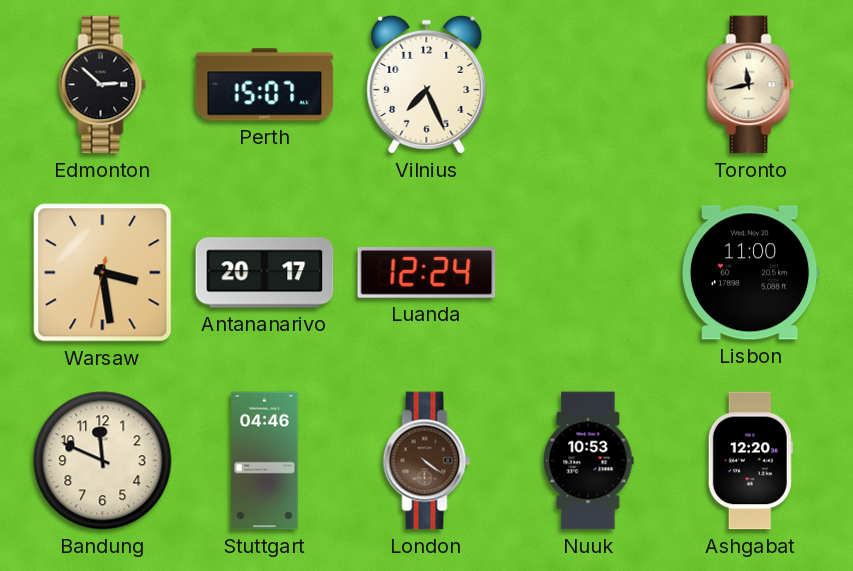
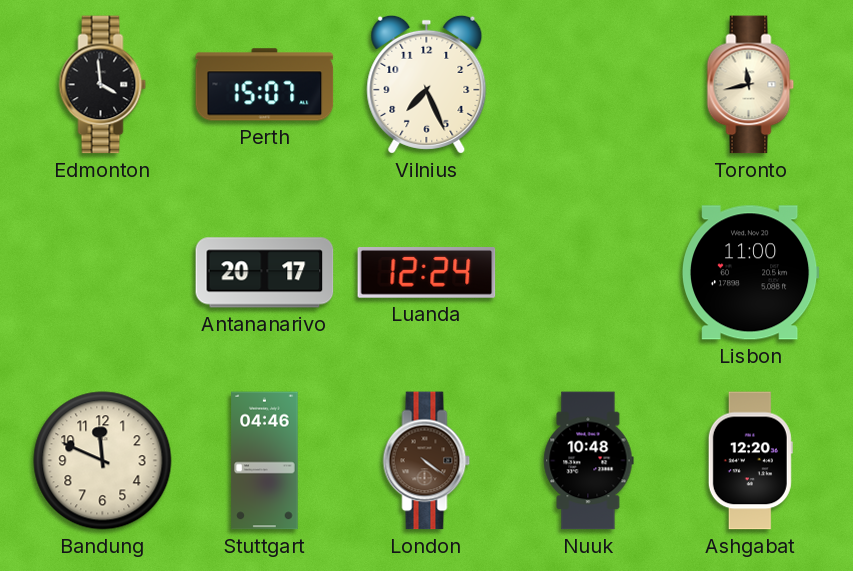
Edmonton: 2:52 -> 3:59
Warsaw: 3:28 -> none
Nuuk: 10:53 -> 10:48
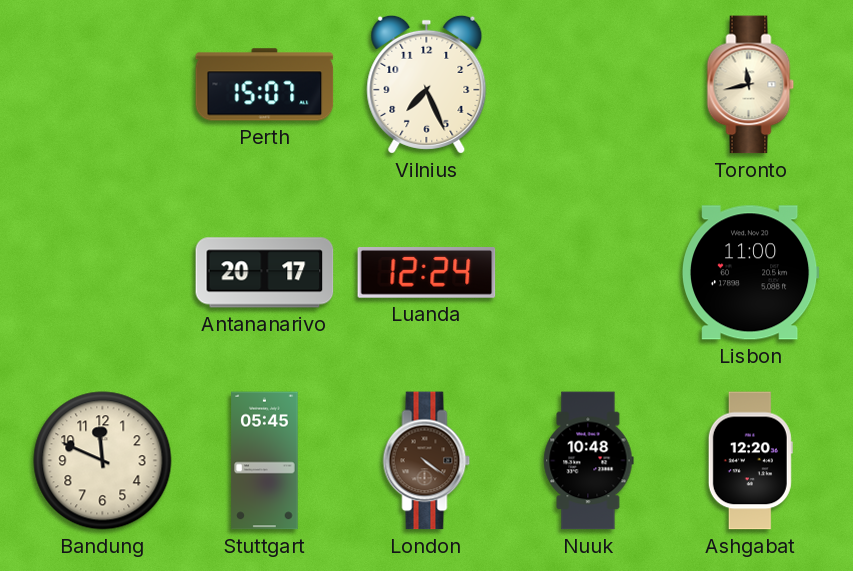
Edmonton: 3:59 -> none
Stuttgart: 04:46 -> 05:45
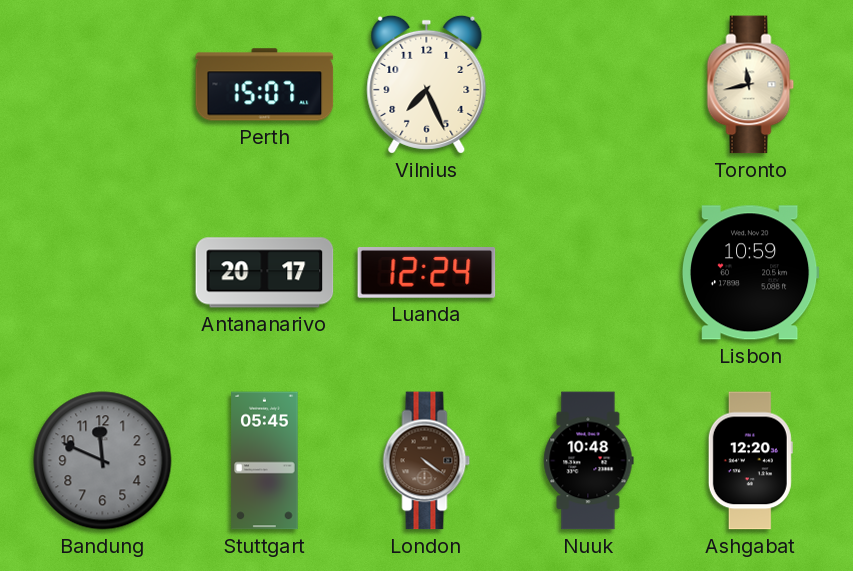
Lisbon: 11:00 -> 10:59
Bandung dial: cream -> grey
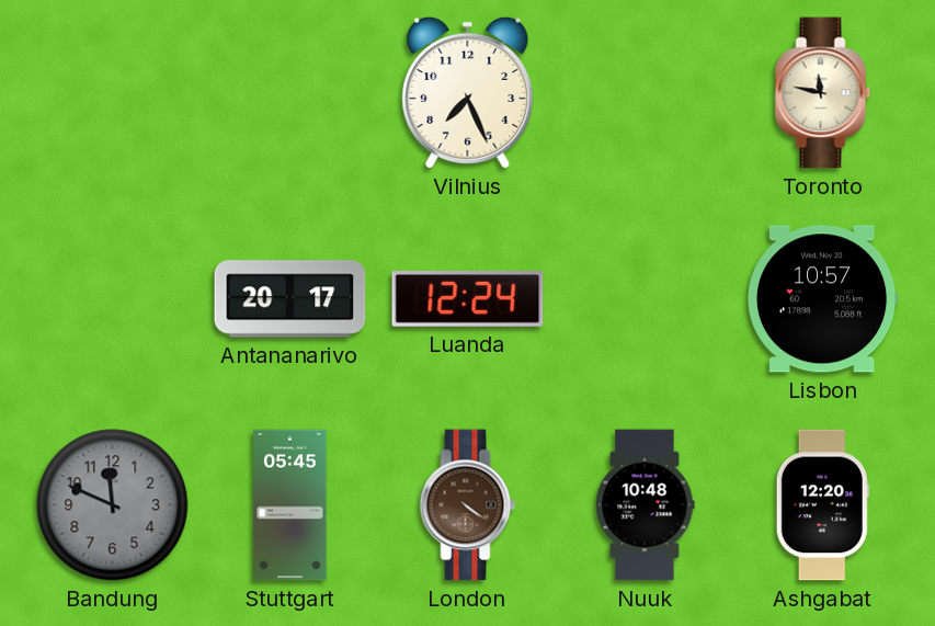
Perth: 15:07 -> none
Toronto: 11:43 -> 11:47
Lisbon: 10:59 -> 10:57
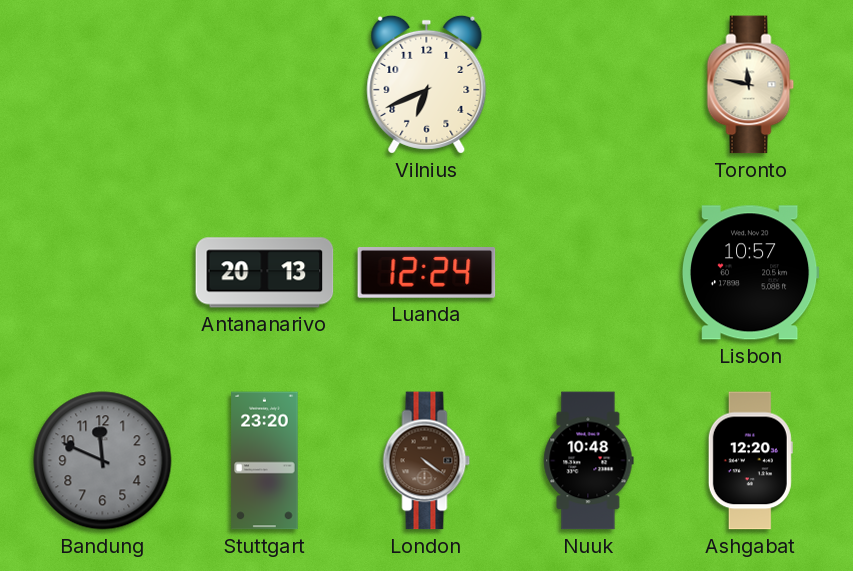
Vilnius: 7:26 -> 6:41
Antananarivo: 20:17 -> 20:13
Stuttgart: 05:45 -> 23:20
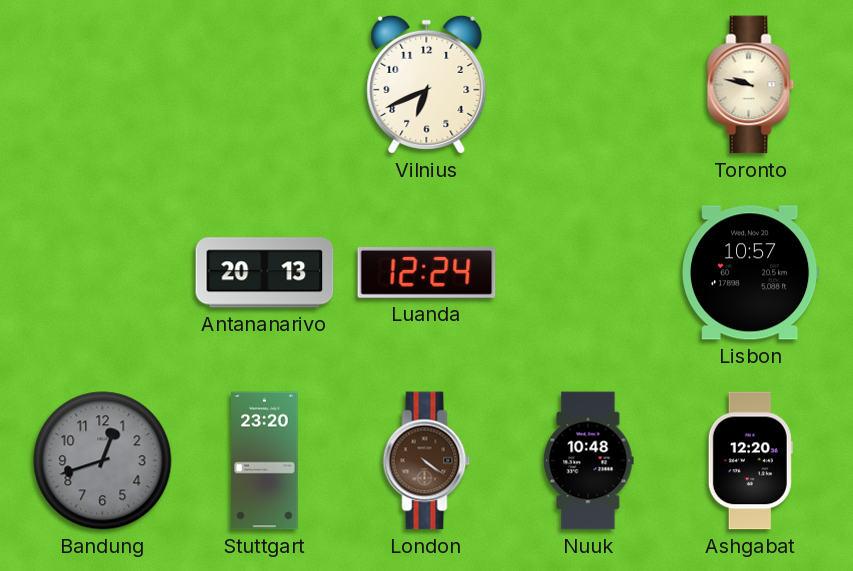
Toronto: 11:47 -> 9:47
Bandung: 11:49 -> 12:42
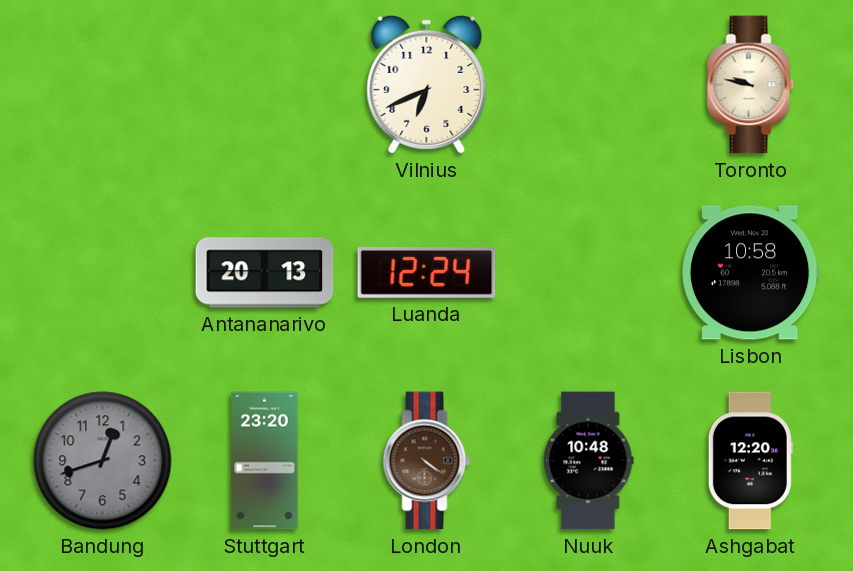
Lisbon: 10:57 -> 10:58
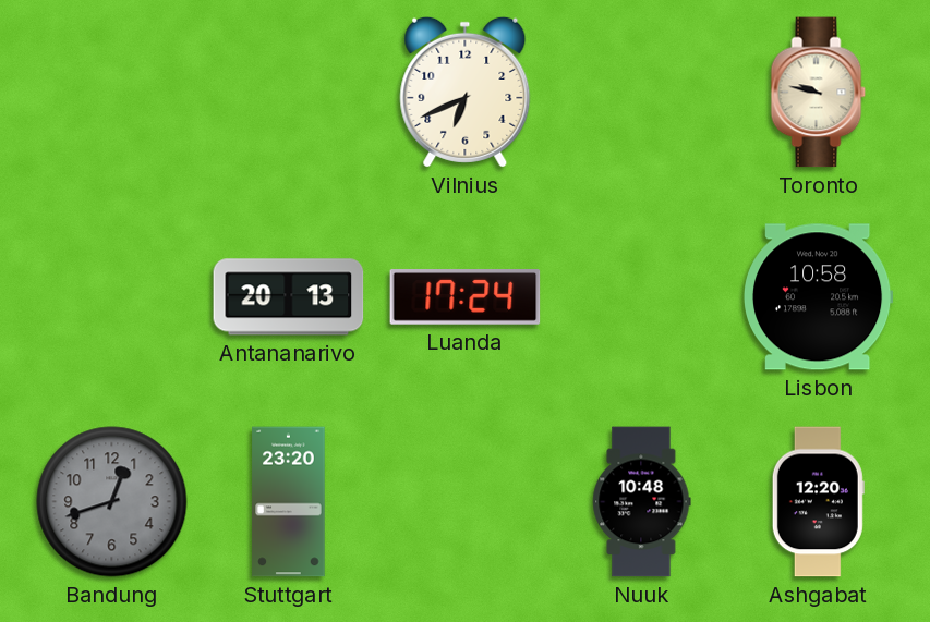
Luanda: 12:24 -> 17:24
London: 4:21 -> none
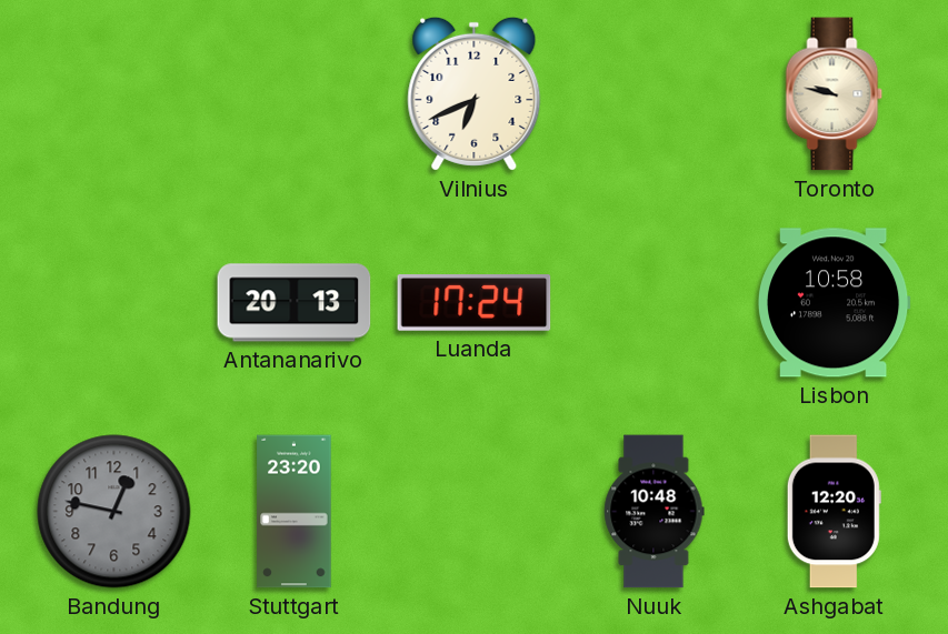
Bandung: 12:42 -> 12:47
